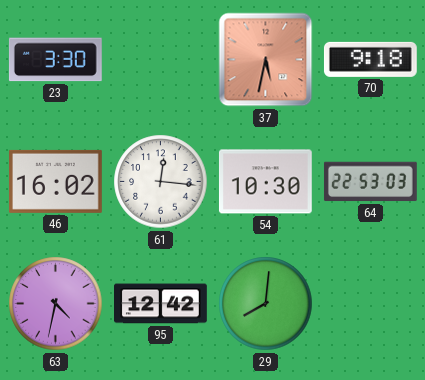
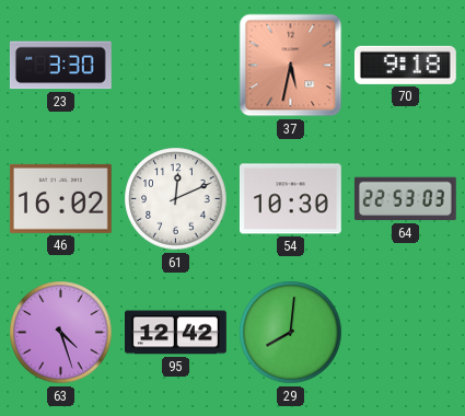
61: 12:16 -> 12:11
63: 4:32 -> 4:27
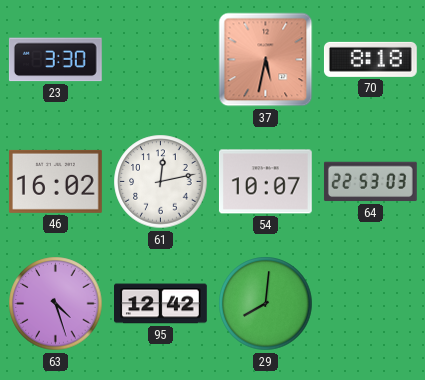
70: 9:18 -> 8:18
61: 12:11 -> 12:13
54: 10:30 -> 10:07
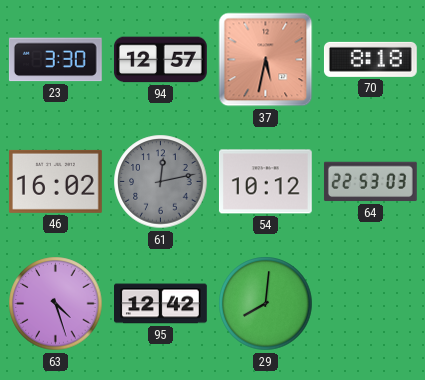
94: none -> 12:57
61 dial: white -> grey
54: 10:07 -> 10:12
